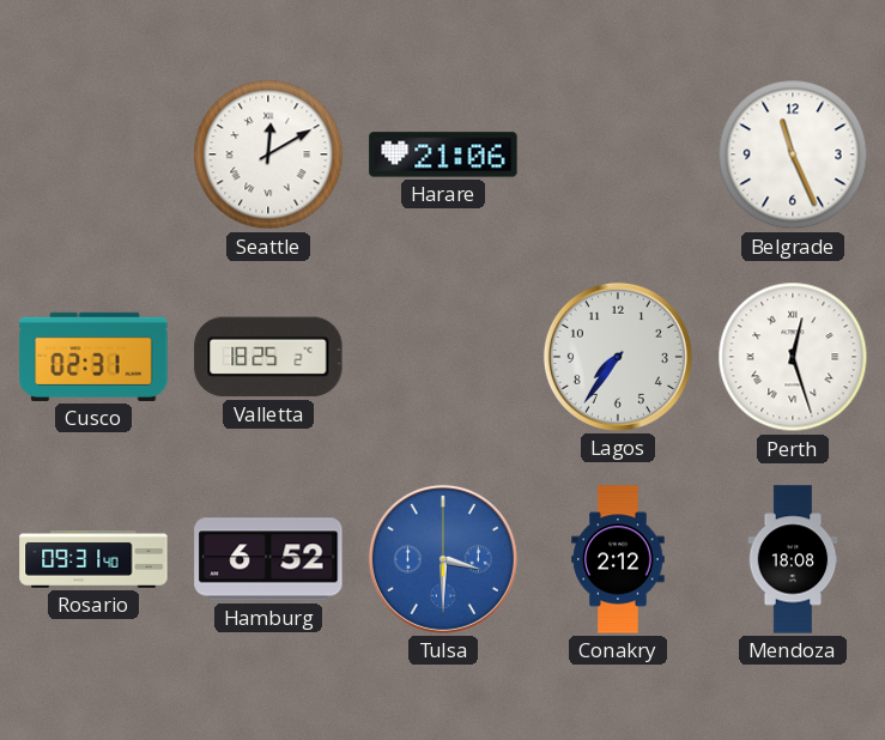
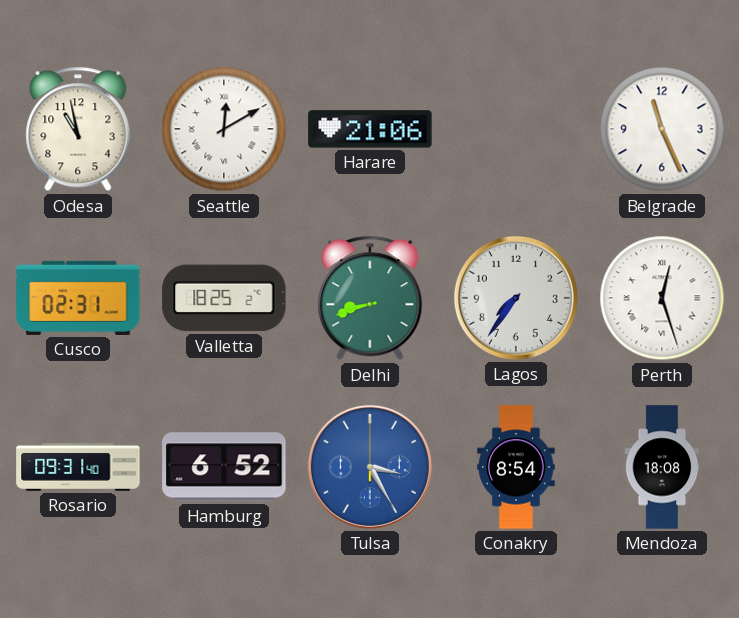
Odesa: none -> 10:58
Delhi: none -> 8:42
Tulsa: 3:30 -> 3:25
Conakry: 2:12 -> 8:54
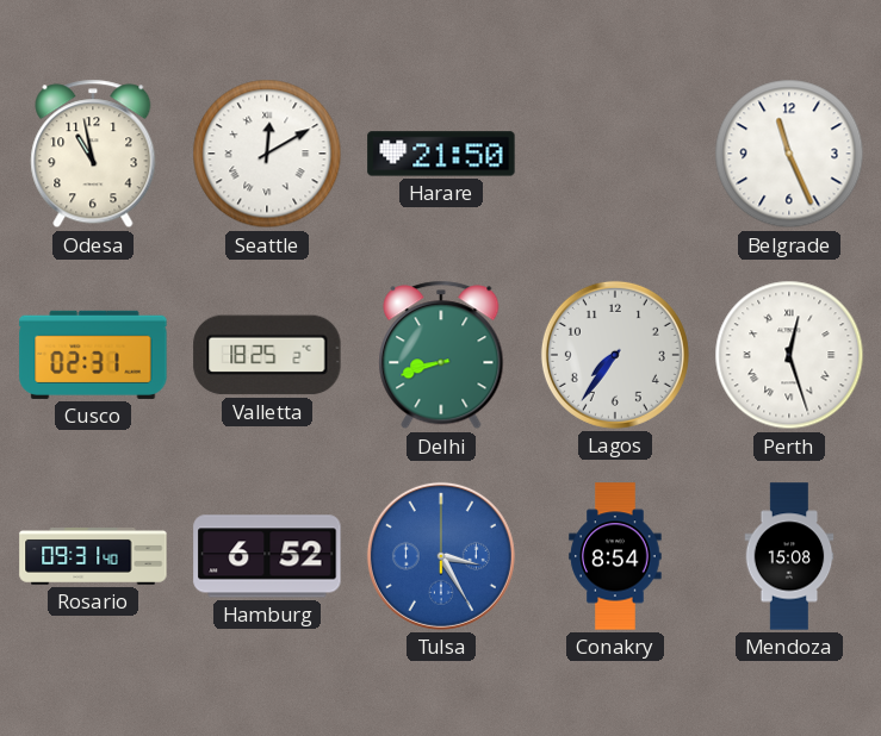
Harare: 21:06 -> 21:50
Mendoza: 18:08 -> 15:08
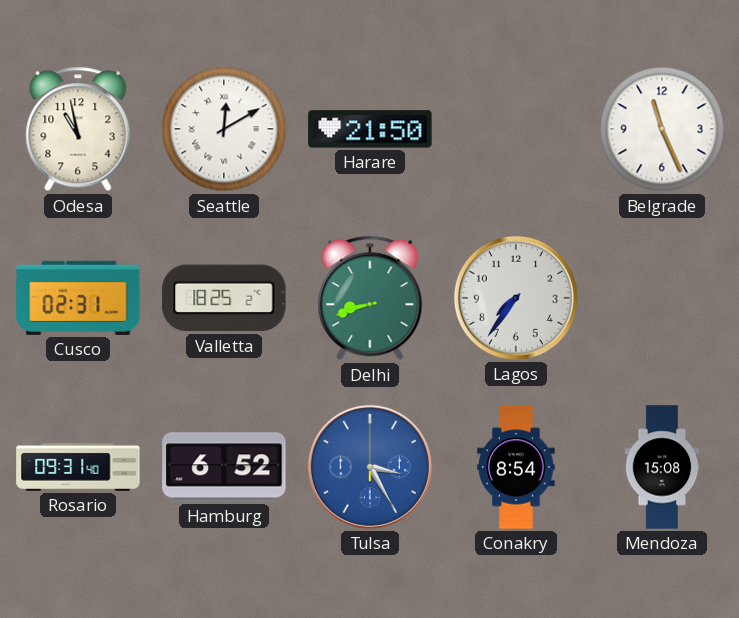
Perth: 12:27 -> none
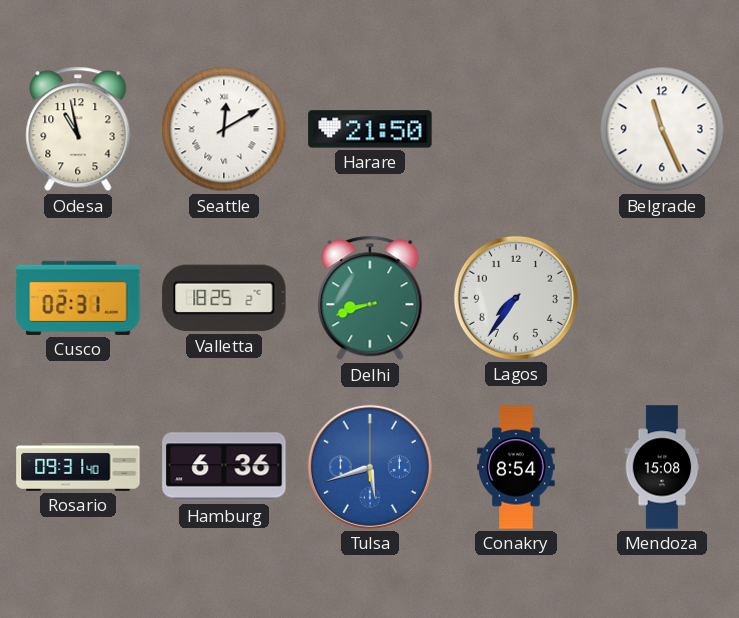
Hamburg: 6:52 -> 6:36
Tulsa: 3:25 -> 5:42
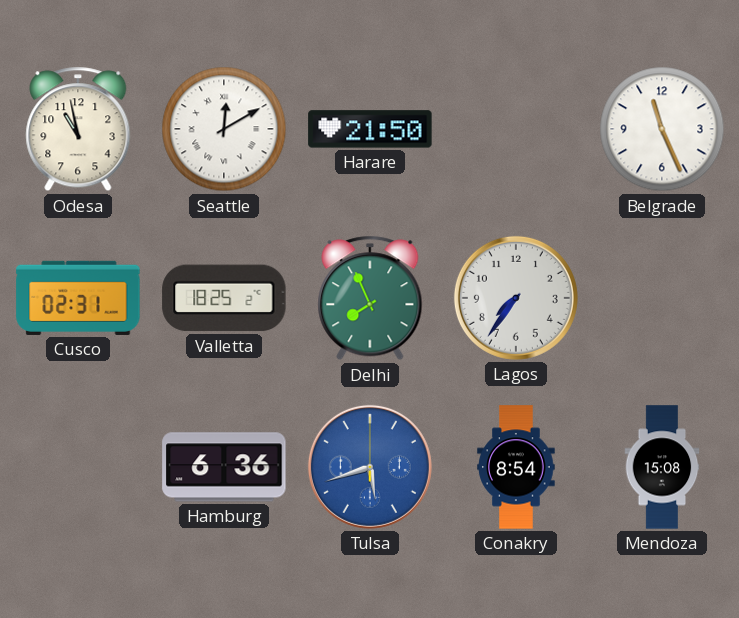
Delhi: 8:42 -> 7:56
Rosario: 09:31 -> none
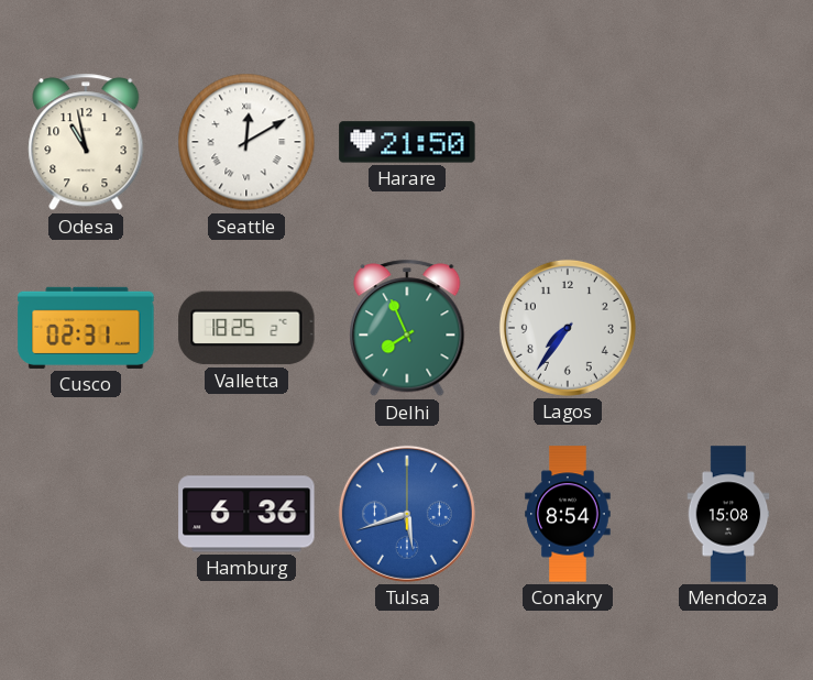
Belgrade: 11:26 -> none
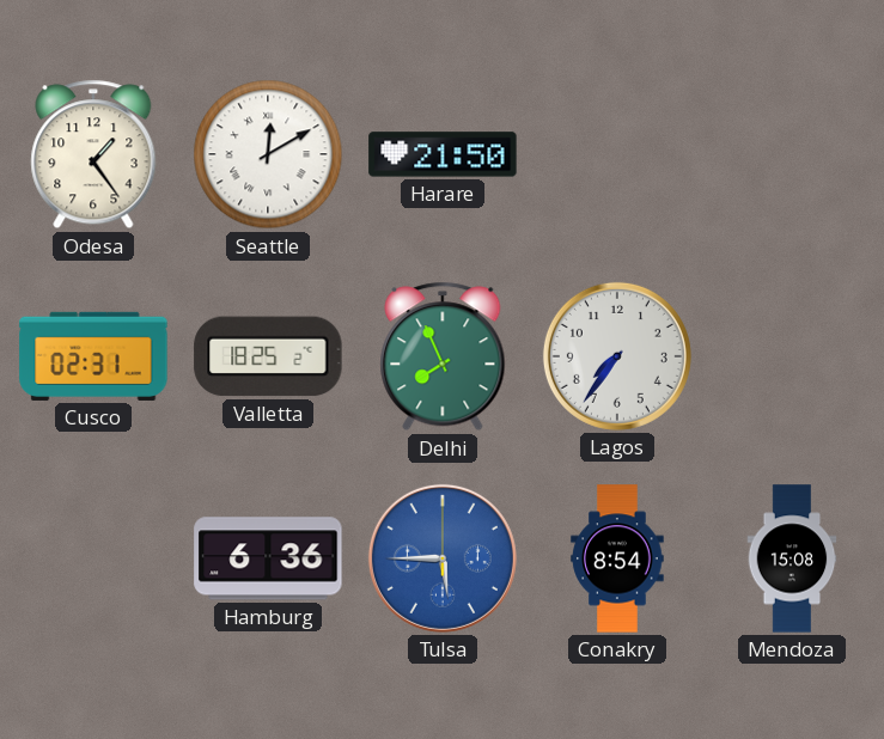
Odesa: 10:58 -> 1:24
Tulsa: 5:42 -> 5:45
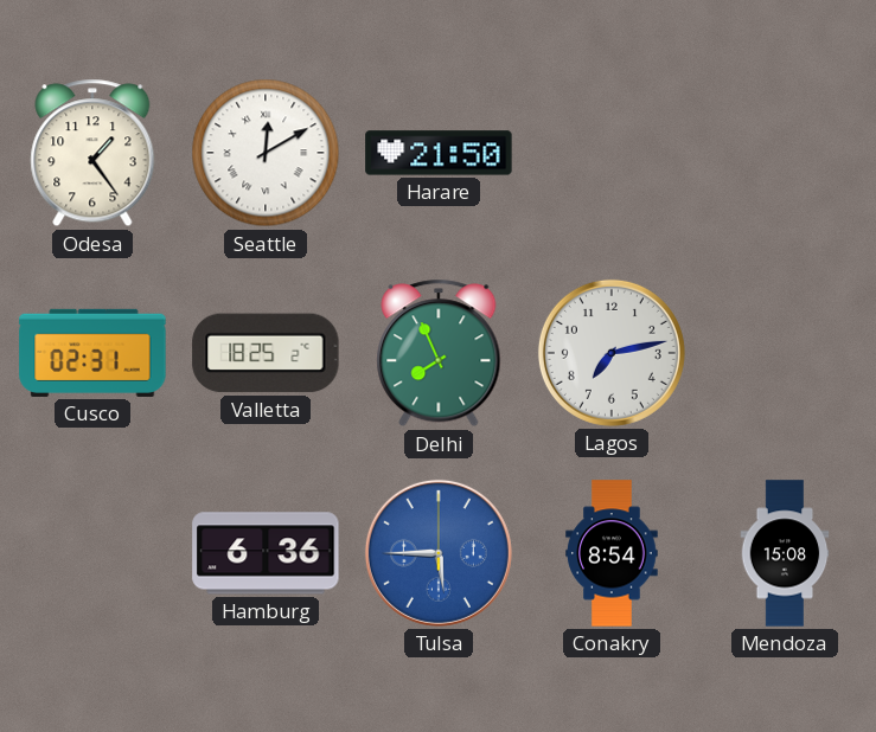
Lagos: 7:36 -> 7:13
